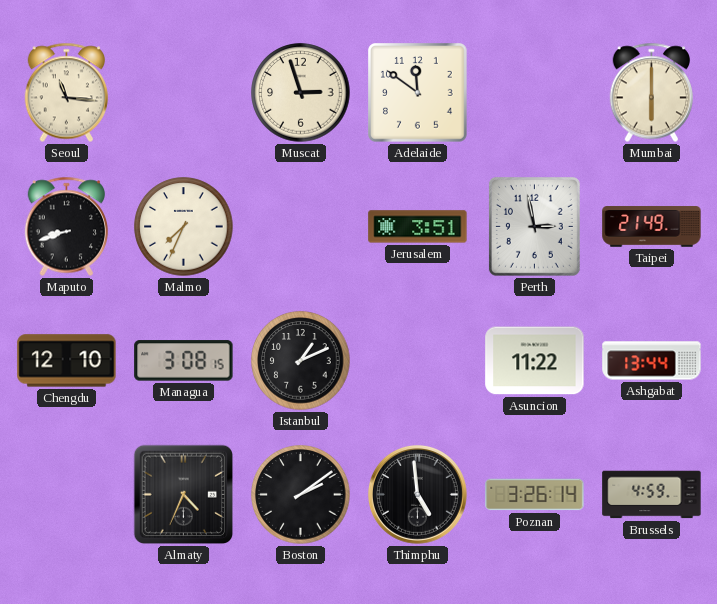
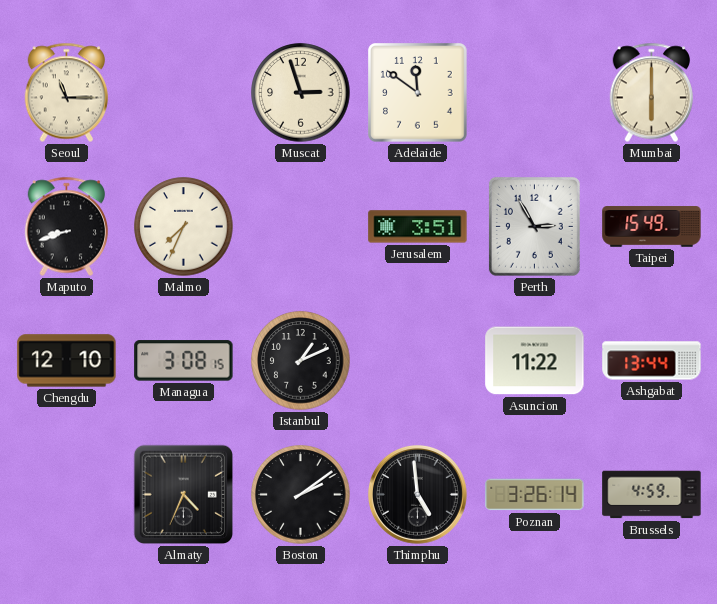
Seoul: 11:16 -> 11:15
Perth: 2:58 -> 2:55
Taipei: 21:49 -> 15:49
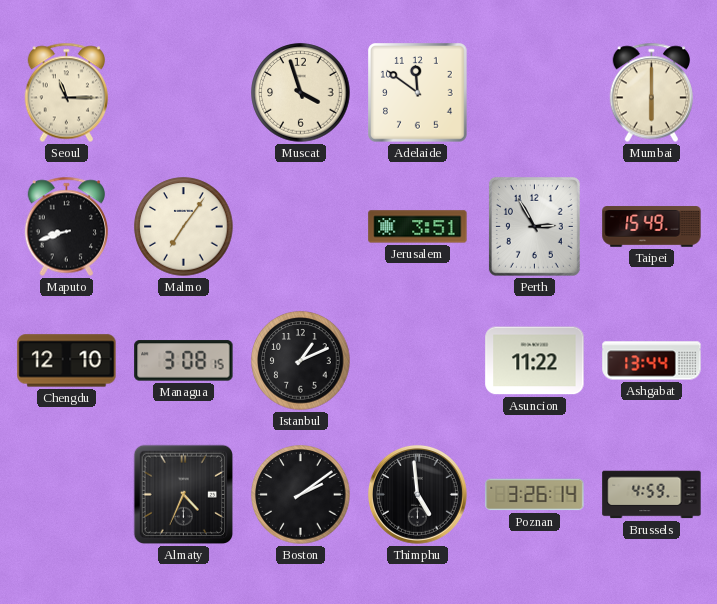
Muscat: 2:57 -> 3:57
Malmo: 7:34 -> 7:06
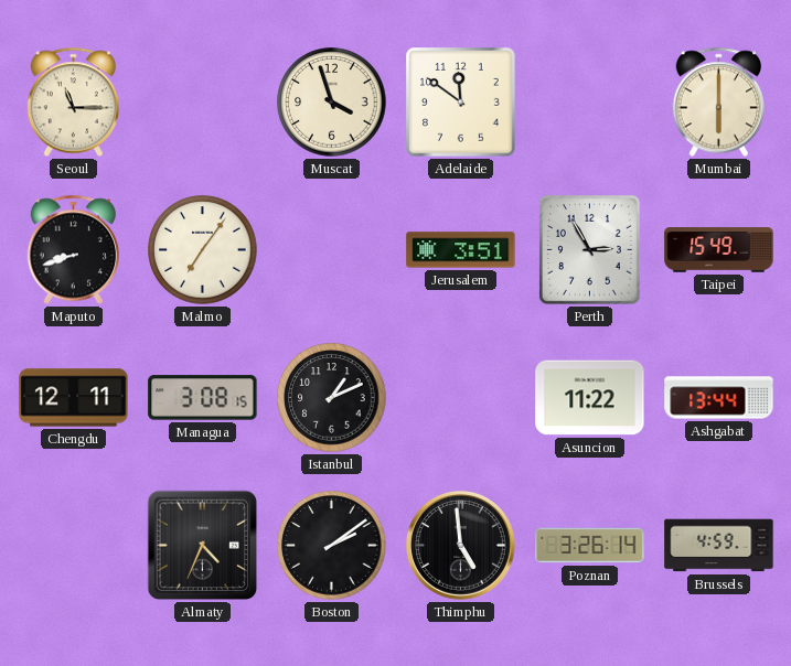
Chengdu: 12:10 -> 12:11
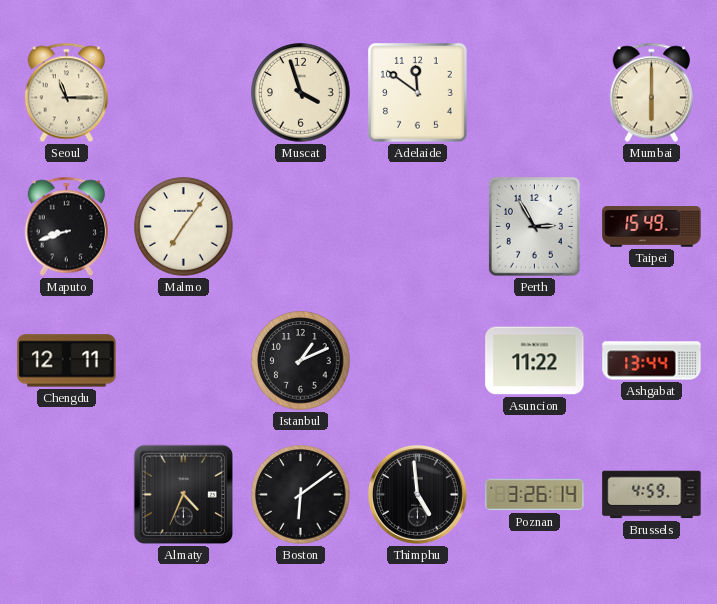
Jerusalem: 3:51 -> none
Managua: 3:08 -> none
Boston: 2:09 -> 6:09
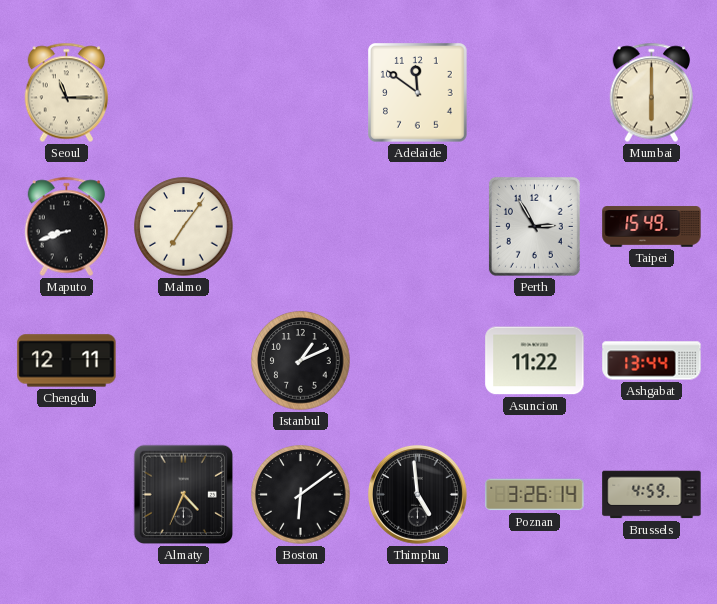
Muscat: 3:57 -> none
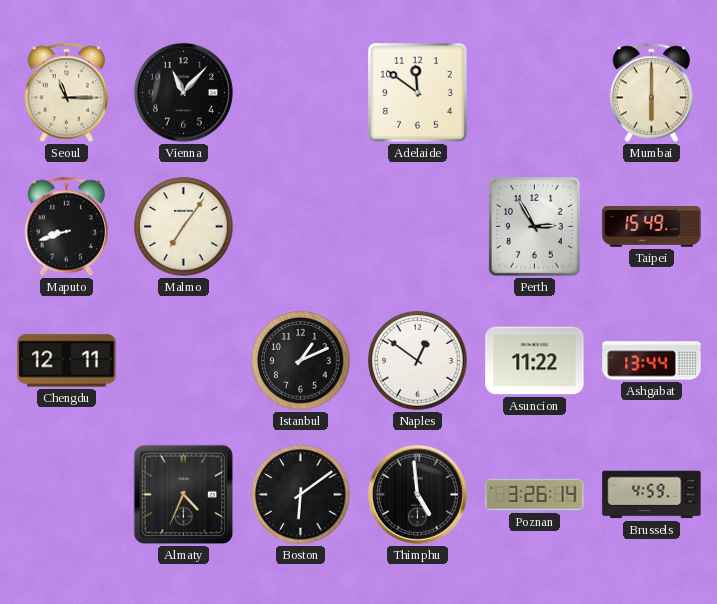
Vienna: none -> 11:07
Naples: none -> 12:51
